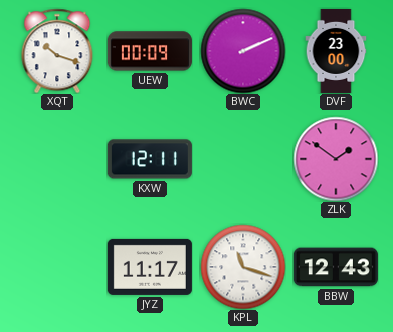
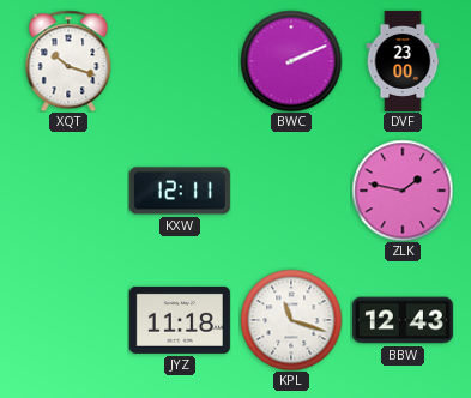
UEW: 00:09 -> none
ZLK: 1:51 -> 1:47
JYZ: 11:17 -> 11:18
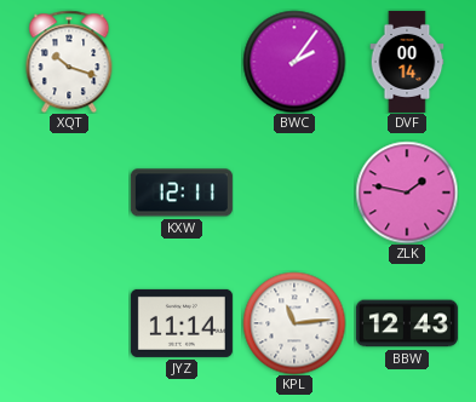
BWC: 2:11 -> 2:06
DVF: 23:00 -> 00:14
JYZ: 11:18 -> 11:14
KPL: 11:18 -> 11:14
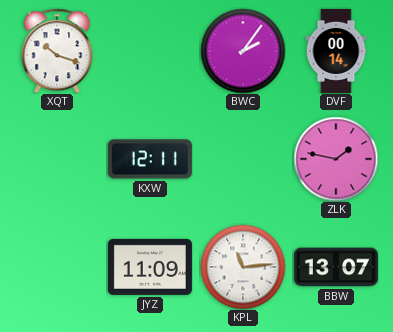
JYZ: 11:14 -> 11:09
BBW: 12:43 -> 13:07
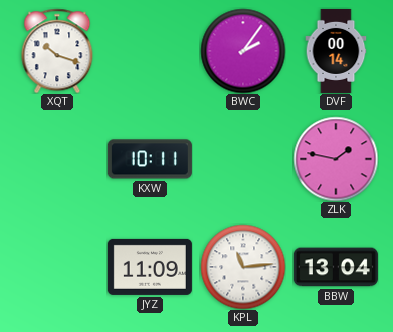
KXW: 12:11 -> 10:11
BBW: 13:07 -> 13:04
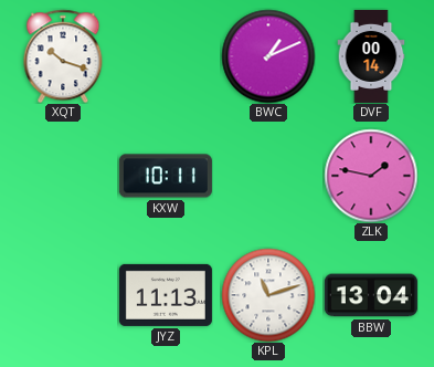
BWC: 2:06 -> 1:11
JYZ: 11:09 -> 11:13
KPL: 11:14 -> 11:12
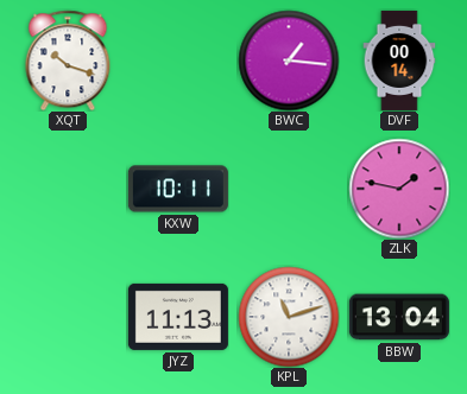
BWC: 1:11 -> 1:16
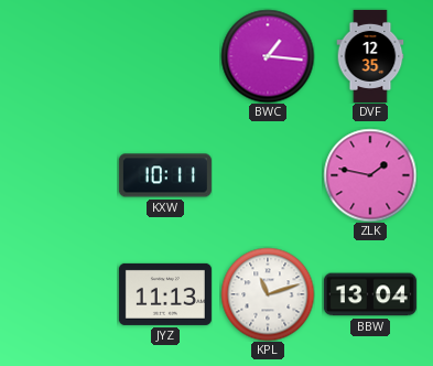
XQT: 10:18 -> none
DVF: 00:14 -> 12:35
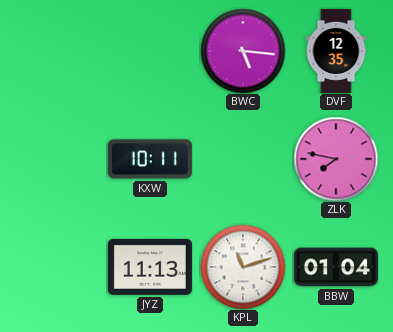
BWC: 1:16 -> 5:16
ZLK: 1:47 -> 7:47
BBW: 13:04 -> 01:04
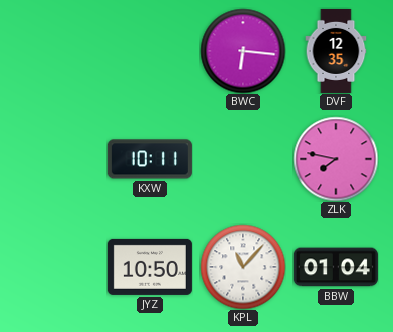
BWC: 5:16 -> 6:16
JYZ: 11:13 -> 10:50
KPL: 11:12 -> 11:07
